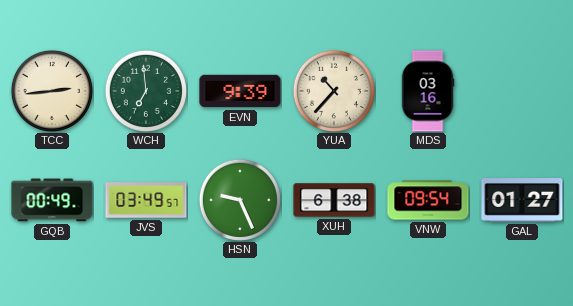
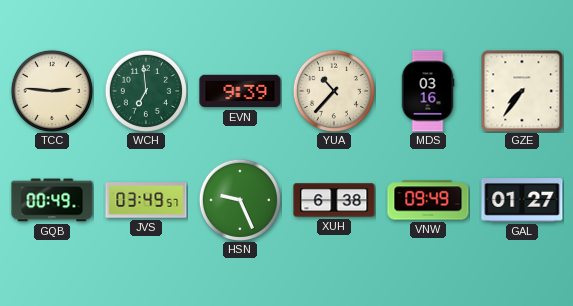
TCC: 2:44 -> 2:46
GZE: none -> 7:36
VNW: 09:54 -> 09:49
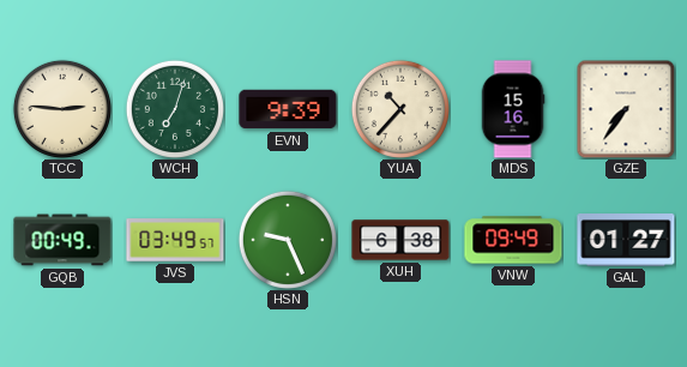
WCH: 6:59 -> 7:03
MDS: 03:16 -> 15:16
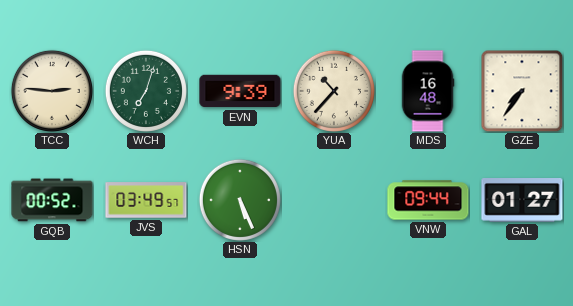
MDS: 15:16 -> 16:48
GQB: 00:49 -> 00:52
HSN: 9:26 -> 5:26
XUH: 6:38 -> none
VNW: 09:49 -> 09:44
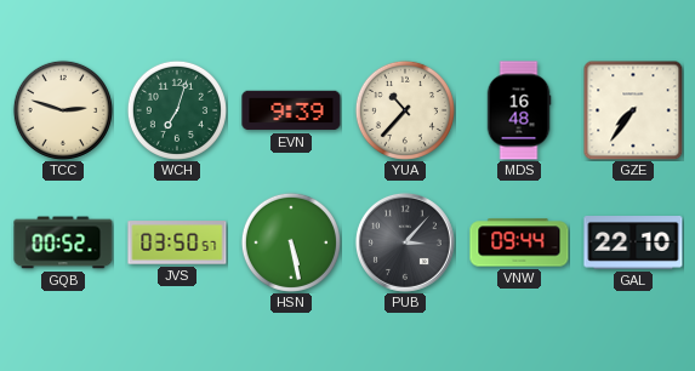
TCC: 2:46 -> 2:48
JVS: 03:49 -> 03:50
HSN: 5:26 -> 5:28
PUB: none -> 3:07
GAL: 01:27 -> 22:10
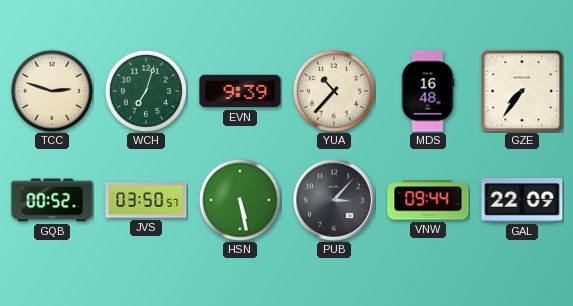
GAL: 22:10 -> 22:09
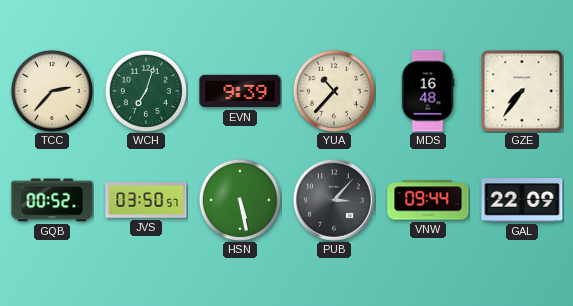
TCC: 2:48 -> 2:37
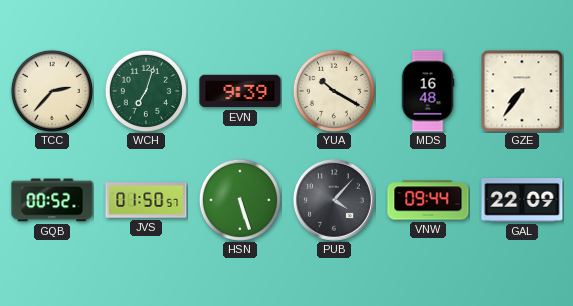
YUA: 10:37 -> 10:20
JVS: 03:50 -> 01:50
HSN: 5:28 -> 5:27
PUB: 3:07 -> 4:07
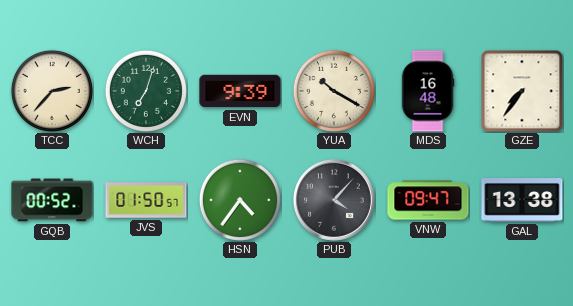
HSN: 5:27 -> 4:36
VNW: 09:44 -> 09:47
GAL: 22:09 -> 13:38
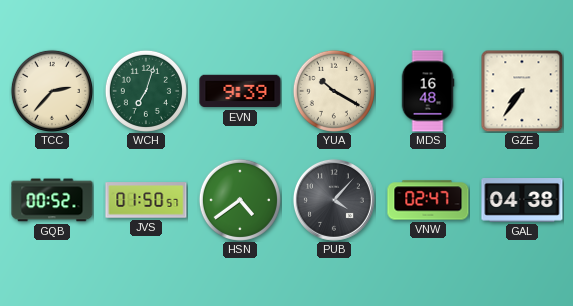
HSN: 4:36 -> 4:39
VNW: 09:47 -> 02:47
GAL: 13:38 -> 04:38
